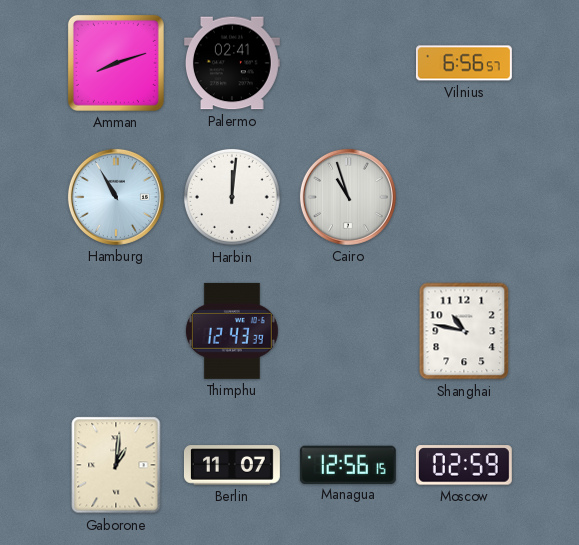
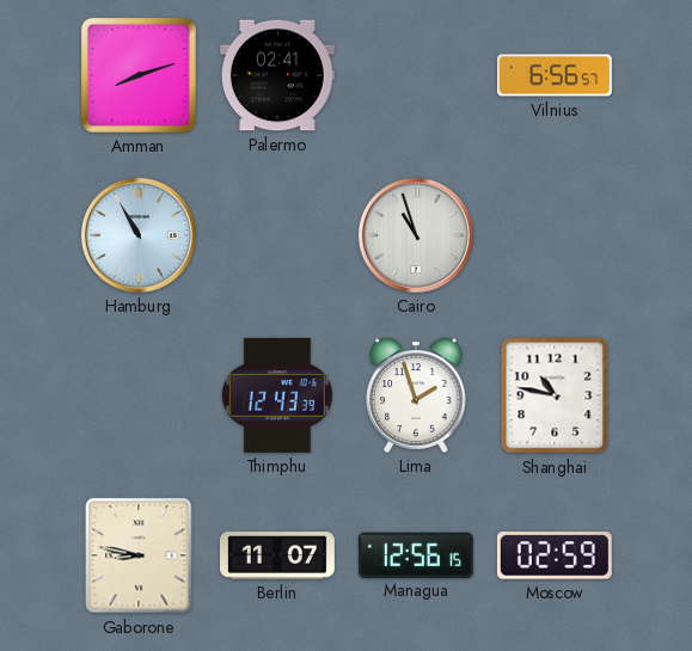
Harbin: 12:01 -> none
Lima: none -> 1:57
Gaborone: 1:01 -> 8:47
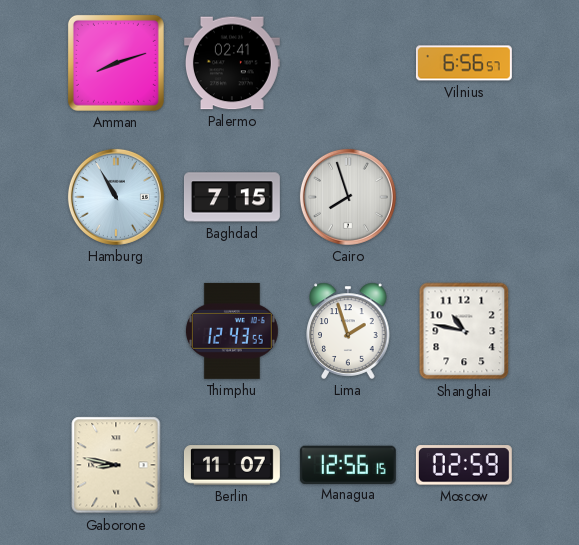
Baghdad: none -> 7:15
Cairo: 10:57 -> 7:57
Thimphu: 12:43:39 -> 12:43:55
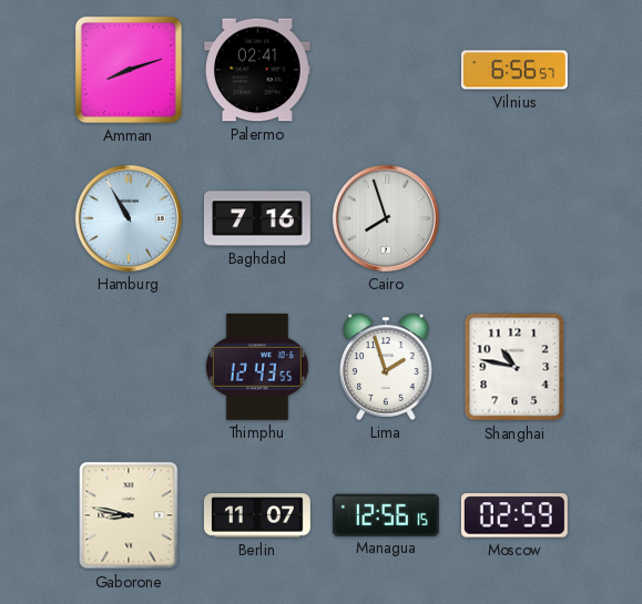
Baghdad: 7:15 -> 7:16
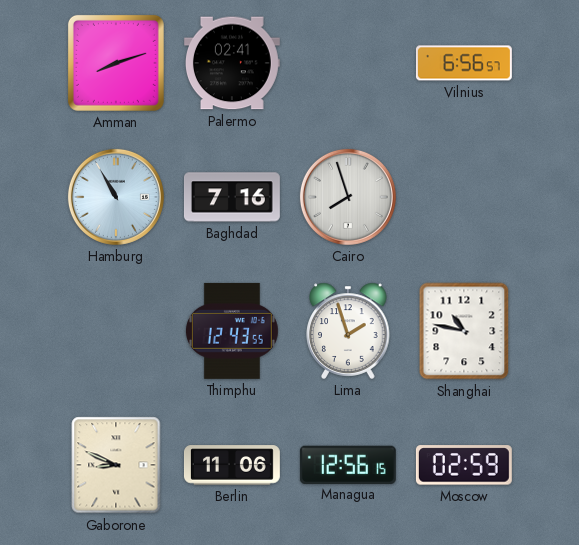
Gaborone: 8:47 -> 8:49
Berlin: 11:07 -> 11:06
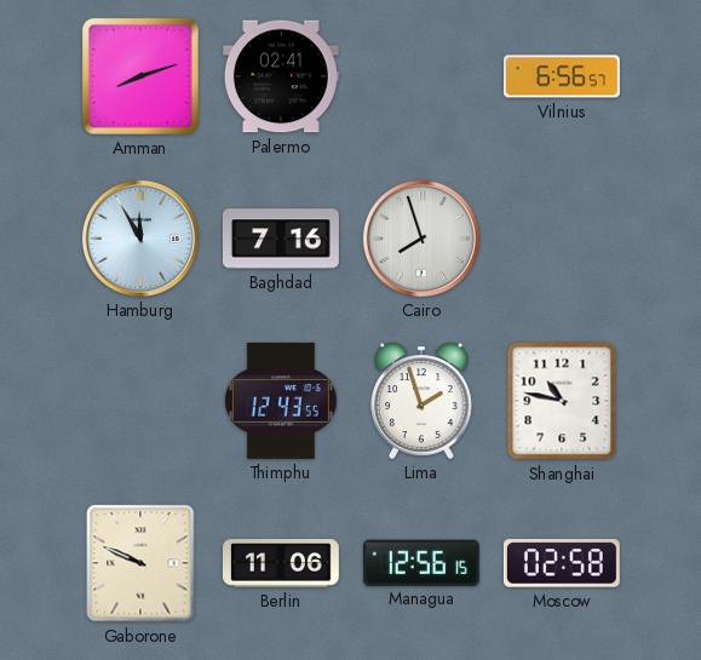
Hamburg: 10:55 -> 11:55
Gaborone: 8:49 -> 9:49
Moscow: 02:59 -> 02:58
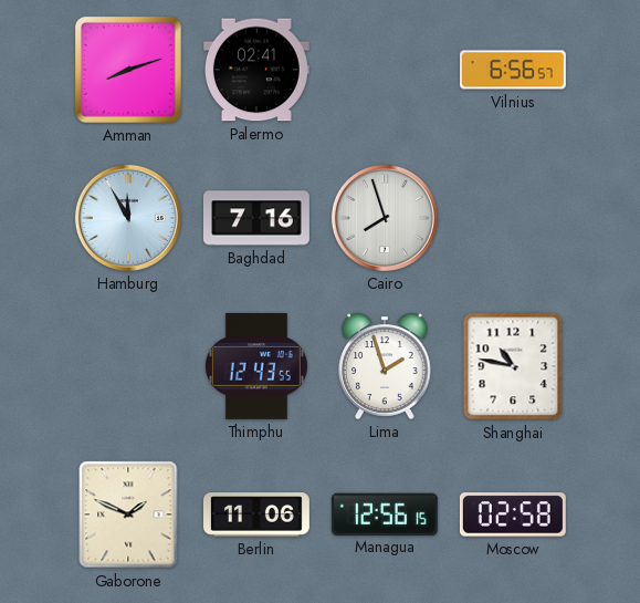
Gaborone: 9:49 -> 1:49
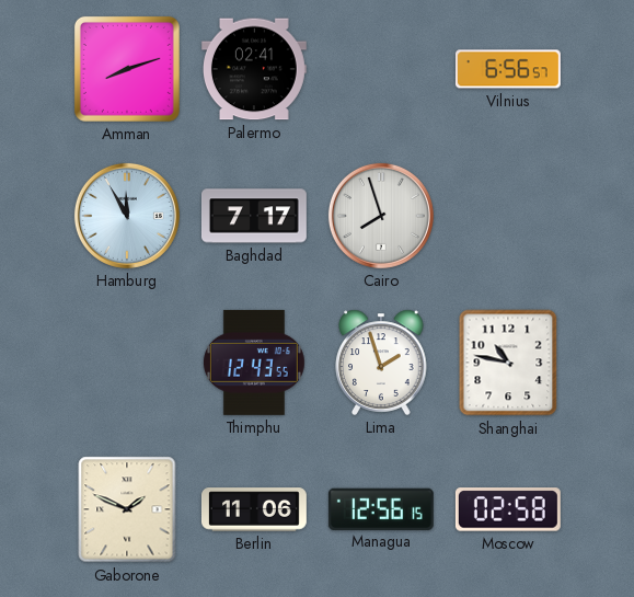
Baghdad: 7:16 -> 7:17
